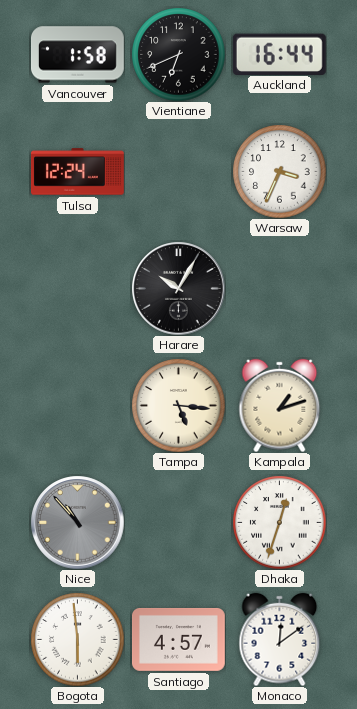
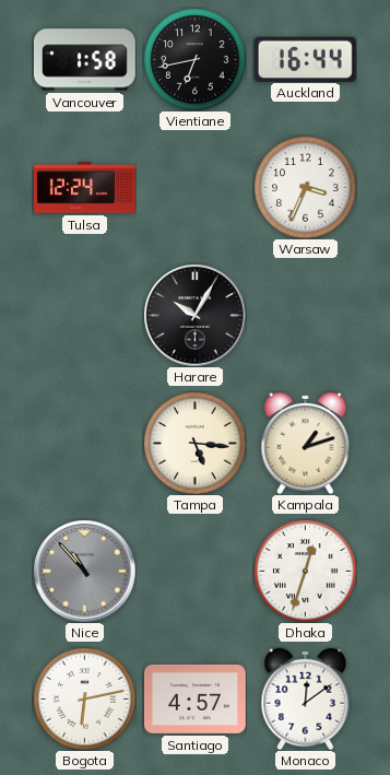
Vientiane: 6:41 -> 6:43
Bogota: 5:59 -> 6:13
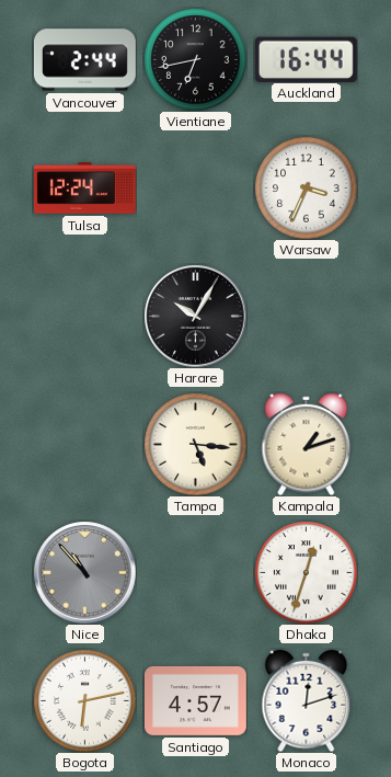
Vancouver: 1:58 -> 2:44
Monaco: 12:09 -> 12:12
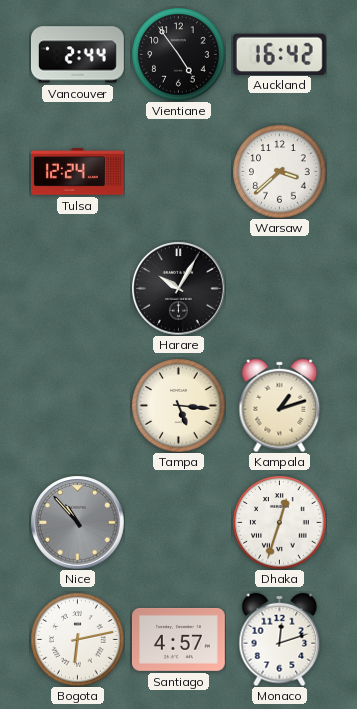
Vientiane: 6:43 -> 4:54
Auckland: 16:44 -> 16:42
Warsaw: 3:34 -> 3:38
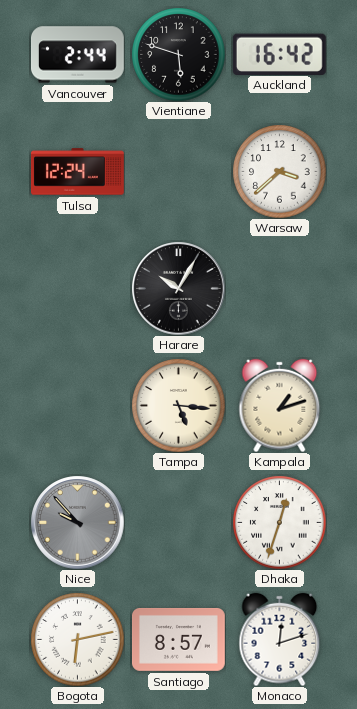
Vientiane: 4:54 -> 5:48
Nice: 10:53 -> 9:53
Santiago: 4:57 -> 8:57
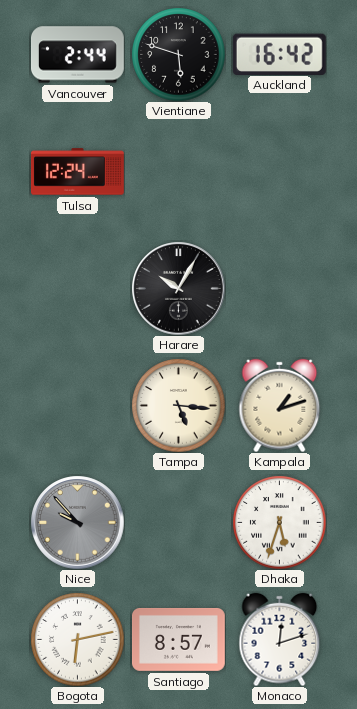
Warsaw: 3:38 -> none
Dhaka: 12:33 -> 5:33
